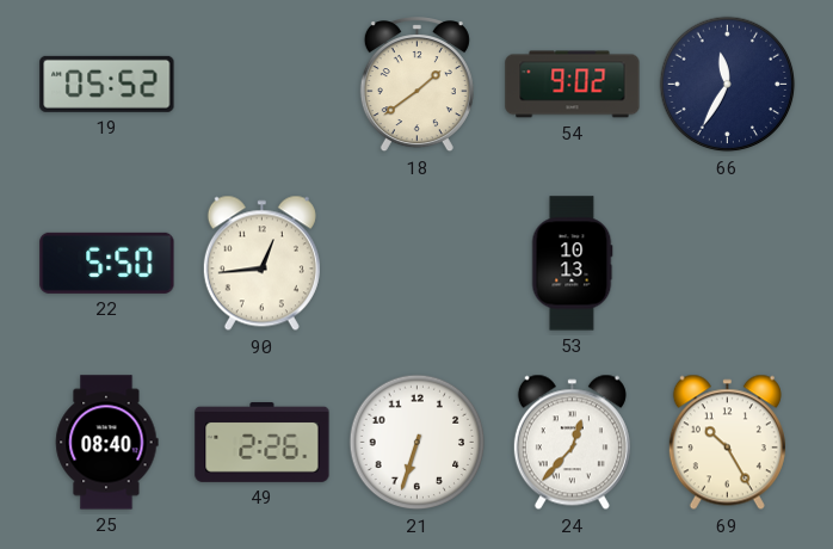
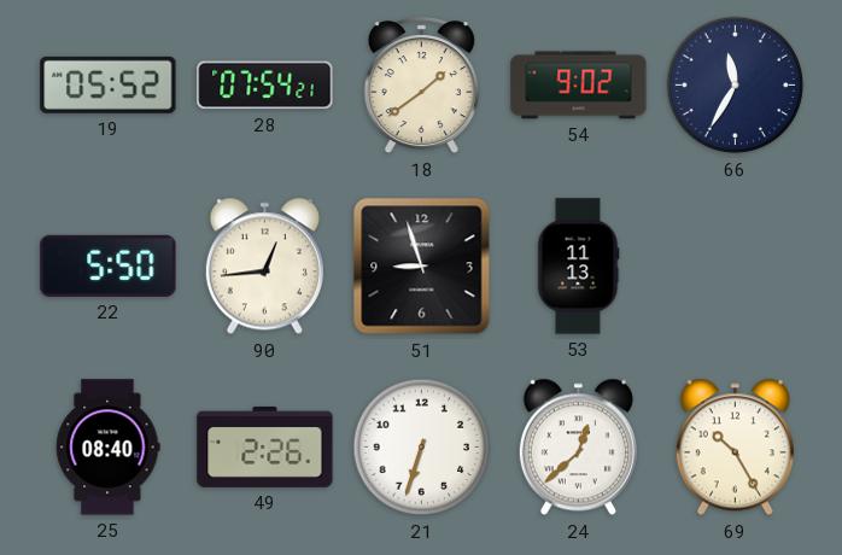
28: none -> 07:54
51: none -> 8:57
53: 10:13 -> 11:13
24: 12:37 -> 12:38
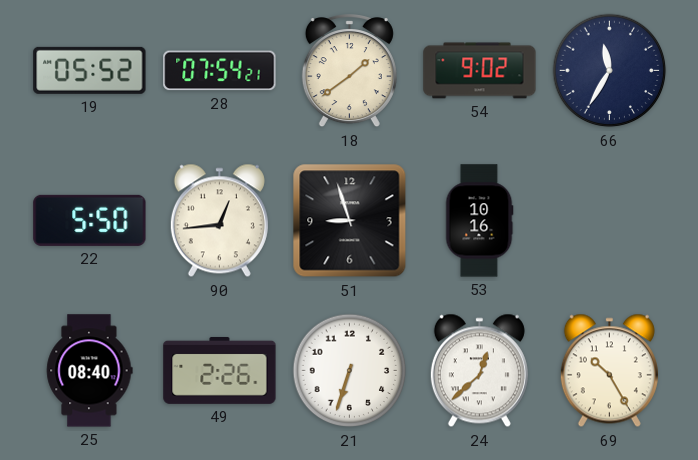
53: 11:13 -> 10:16
